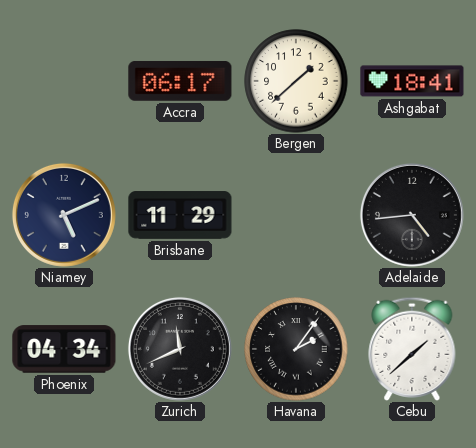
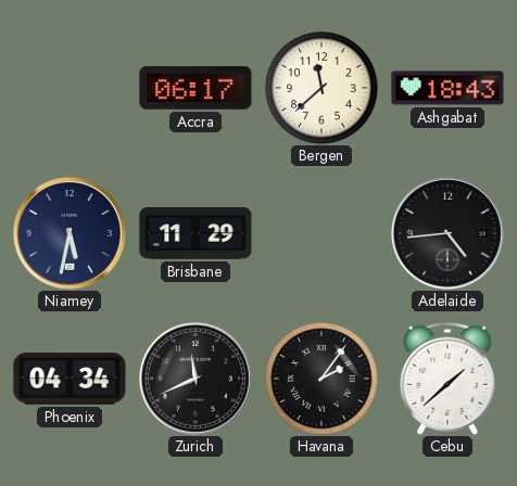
Bergen: 1:38 -> 11:38
Ashgabat: 18:41 -> 18:43
Niamey: 5:11 -> 5:32
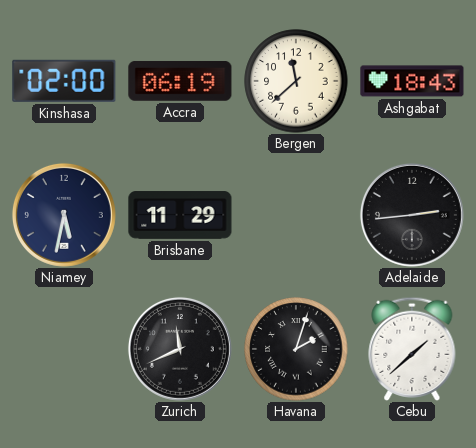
Kinshasa: none -> 02:00
Accra: 06:17 -> 06:19
Adelaide: 4:44 -> 2:44
Phoenix: 04:34 -> none
Havana: 2:06 -> 2:03
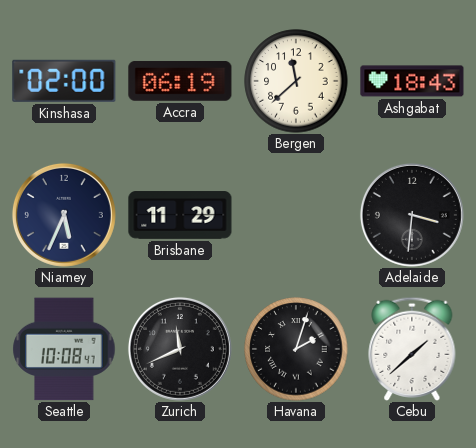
Niamey: 5:32 -> 5:34
Adelaide: 2:44 -> 3:31
Seattle: none -> 10:08
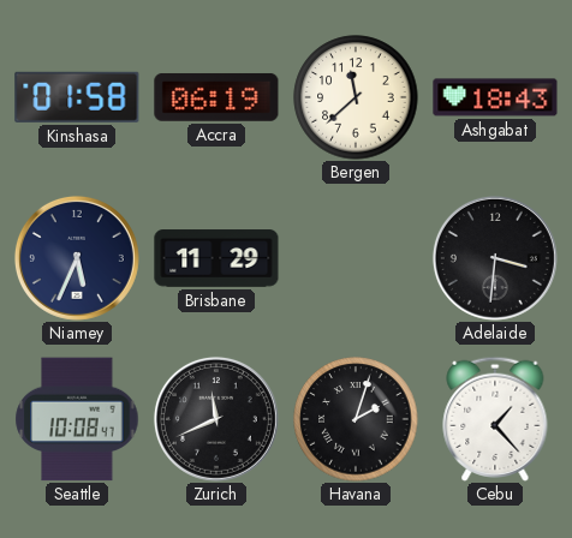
Kinshasa: 02:00 -> 01:58
Cebu: 1:38 -> 1:23
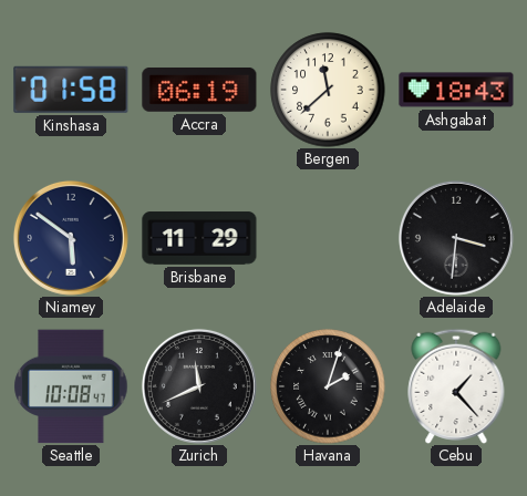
Niamey: 5:34 -> 5:51
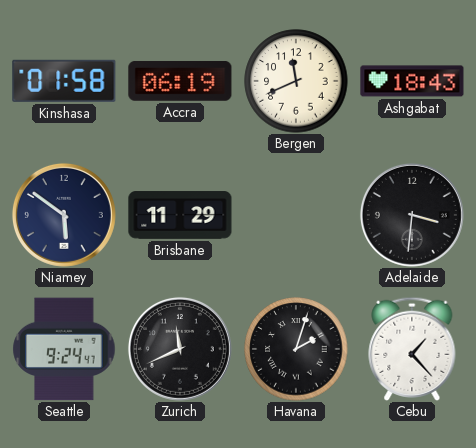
Bergen: 11:38 -> 11:41
Seattle: 10:08 -> 9:24
